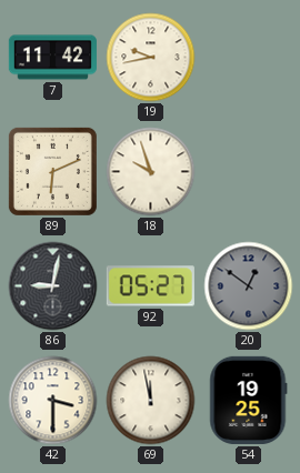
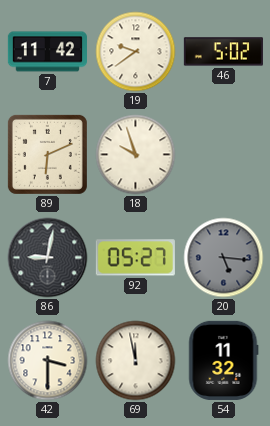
19: 9:43 -> 9:39
46: none -> 5:02
20: 12:51 -> 5:16
54: 19:25 -> 11:32
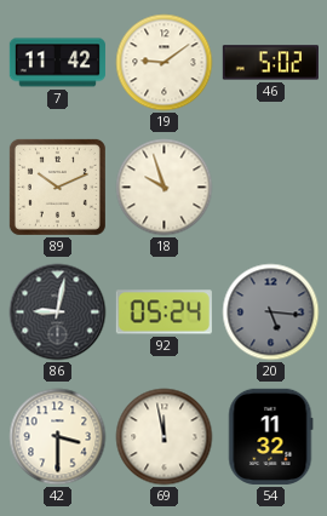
19: 9:39 -> 9:09
89: 6:11 -> 10:11
92: 05:27 -> 05:24
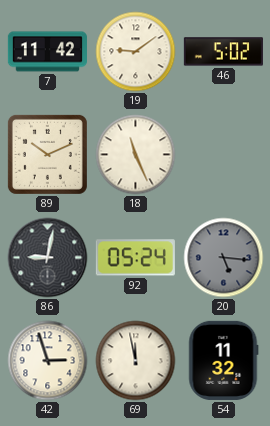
18: 9:57 -> 11:26
42: 3:30 -> 2:57
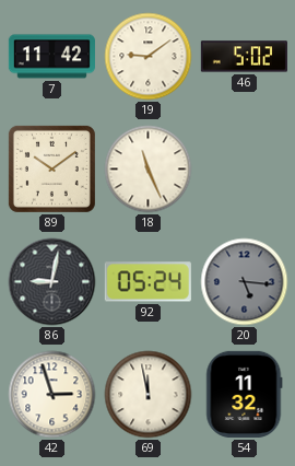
89: 10:11 -> 10:09
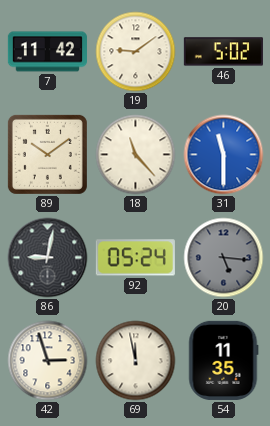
18: 11:26 -> 11:23
31: none -> 11:30
54: 11:32 -> 11:35
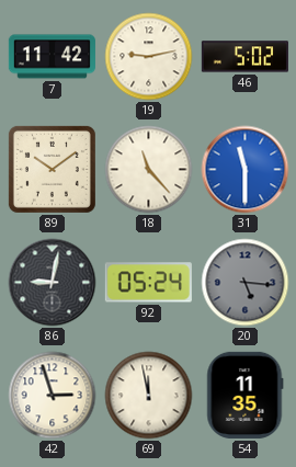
19: 9:09 -> 9:13
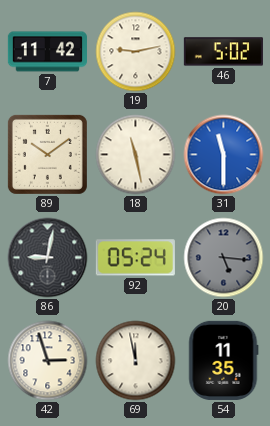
18: 11:23 -> 11:28
